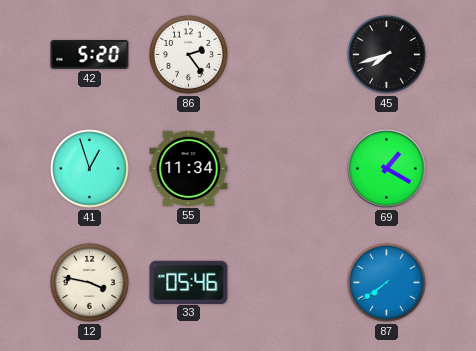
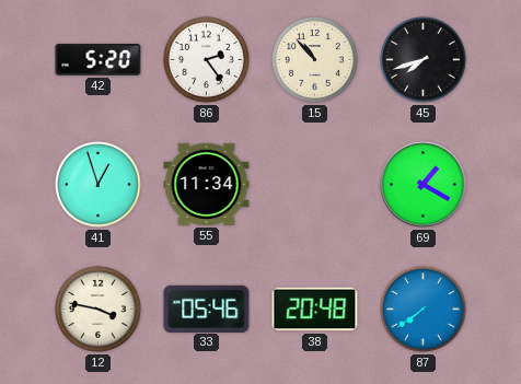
15: none -> 10:53
38: none -> 20:48
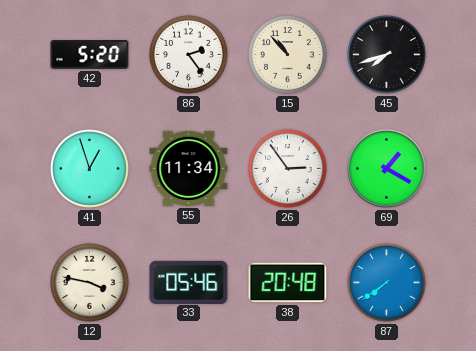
26: none -> 2:54
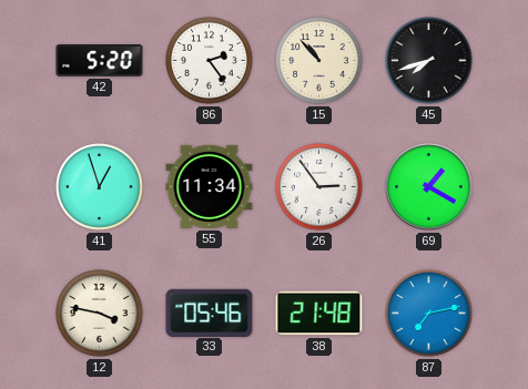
38: 20:48 -> 21:48
87: 7:39 -> 7:13
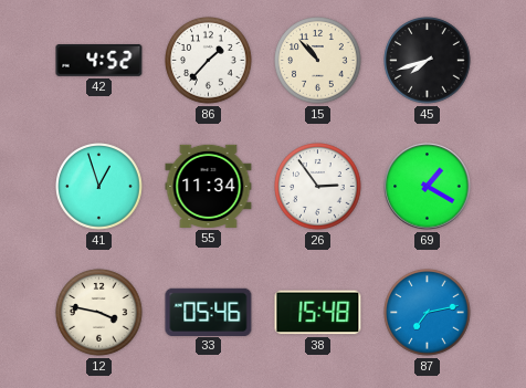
42: 5:20 -> 4:52
86: 2:24 -> 1:37
38: 21:48 -> 15:48
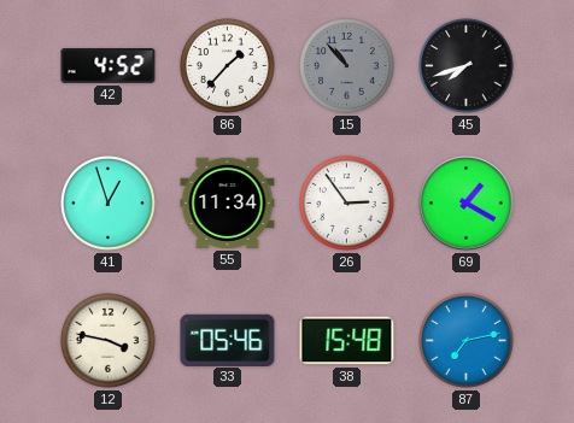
15 dial: cream -> grey
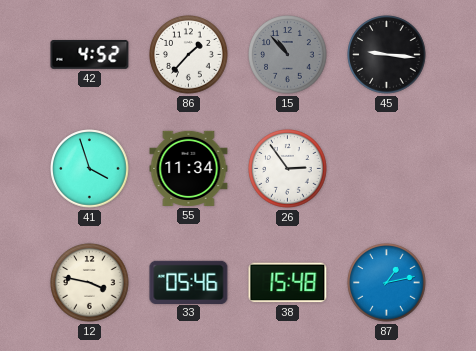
45: 7:42 -> 9:16
41: 12:57 -> 3:57
69: 1:20 -> none
87: 7:13 -> 1:13
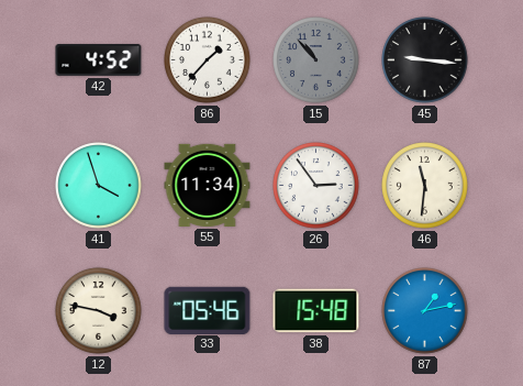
46: none -> 11:31
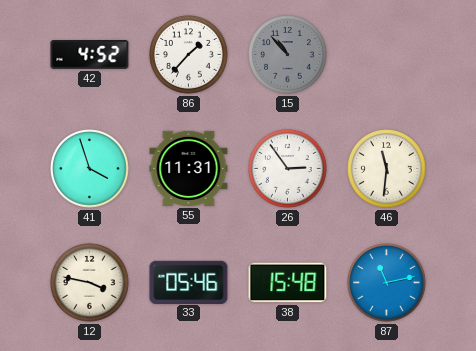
45: 9:16 -> none
55: 11:34 -> 11:31
87: 1:13 -> 11:13
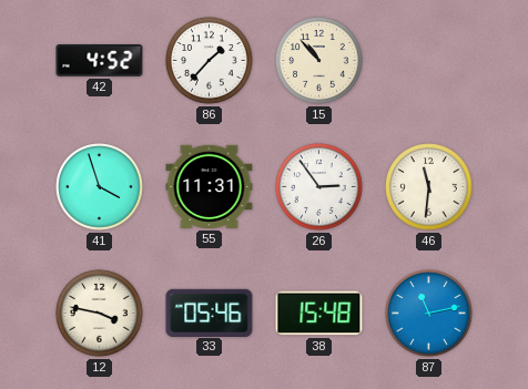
15 dial: grey -> cream
